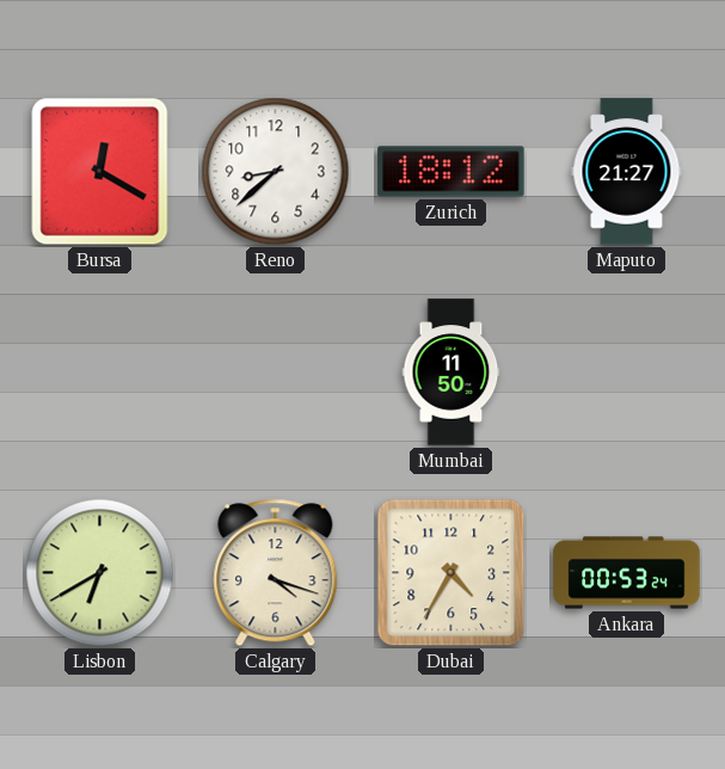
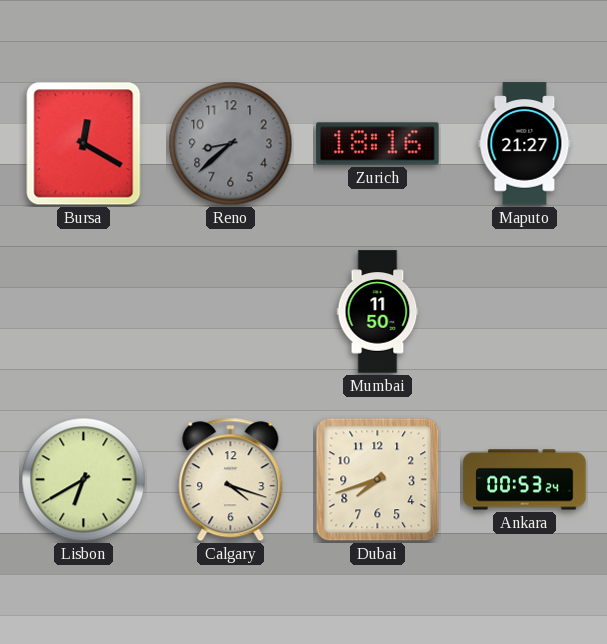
Reno dial: white -> grey
Zurich: 18:12 -> 18:16
Dubai: 4:35 -> 7:42
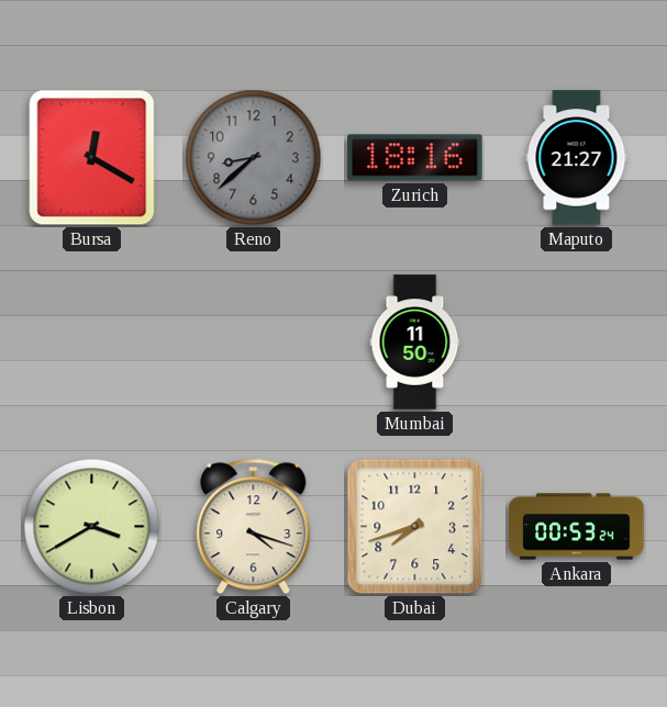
Lisbon: 6:40 -> 3:40
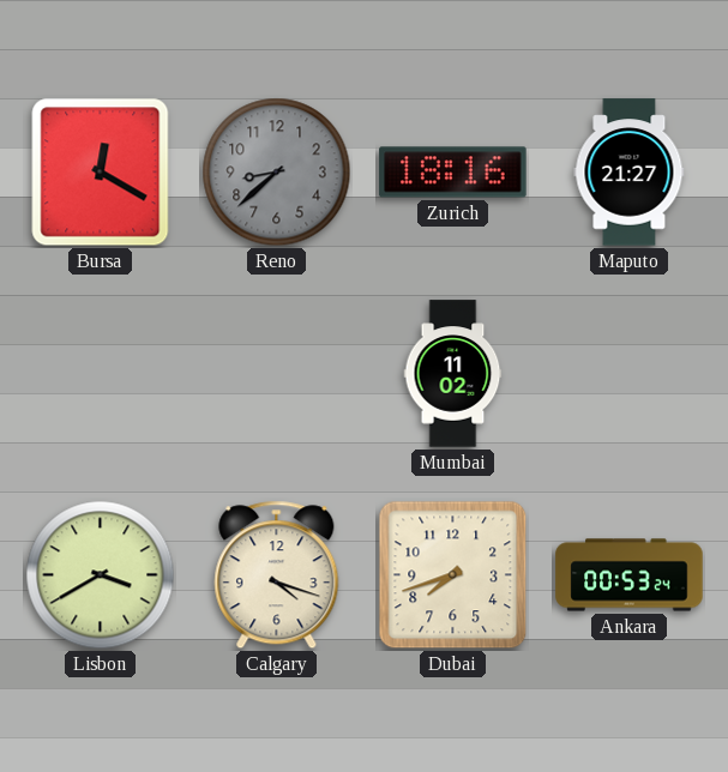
Mumbai: 11:50 -> 11:02
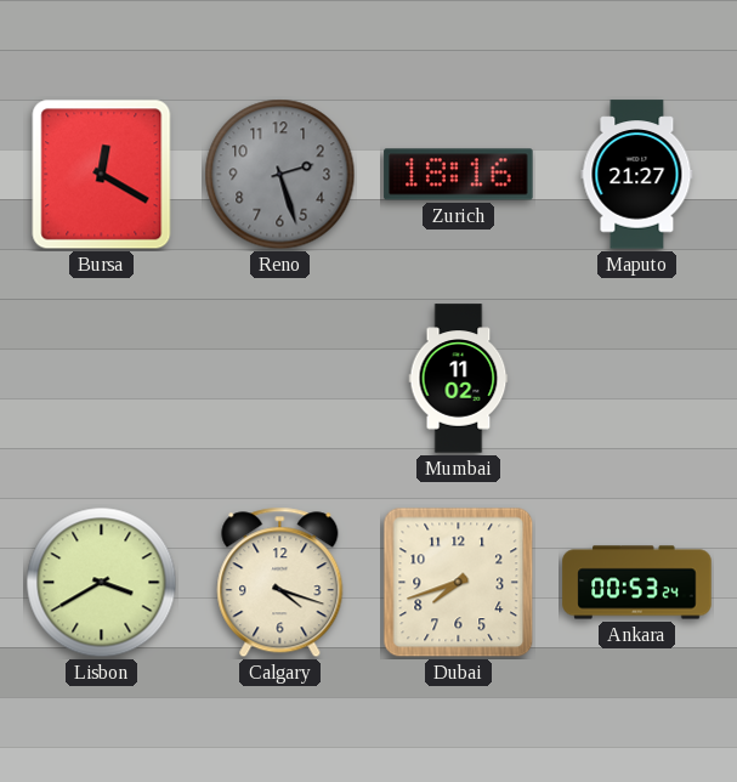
Reno: 8:38 -> 2:27
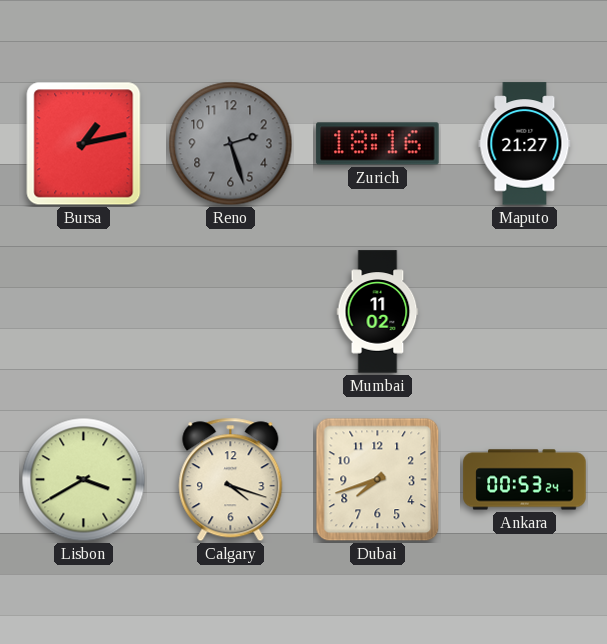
Bursa: 12:20 -> 1:13
